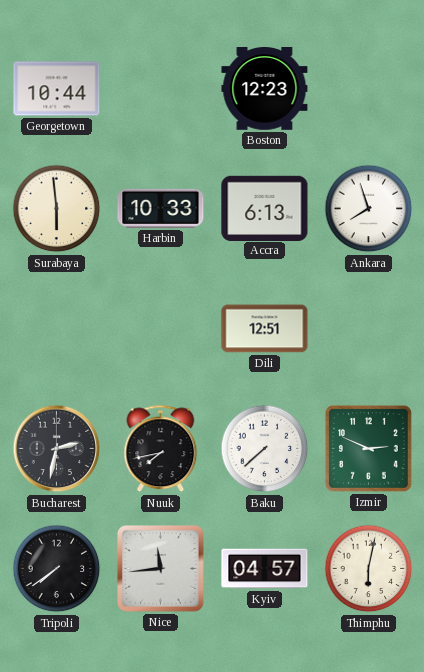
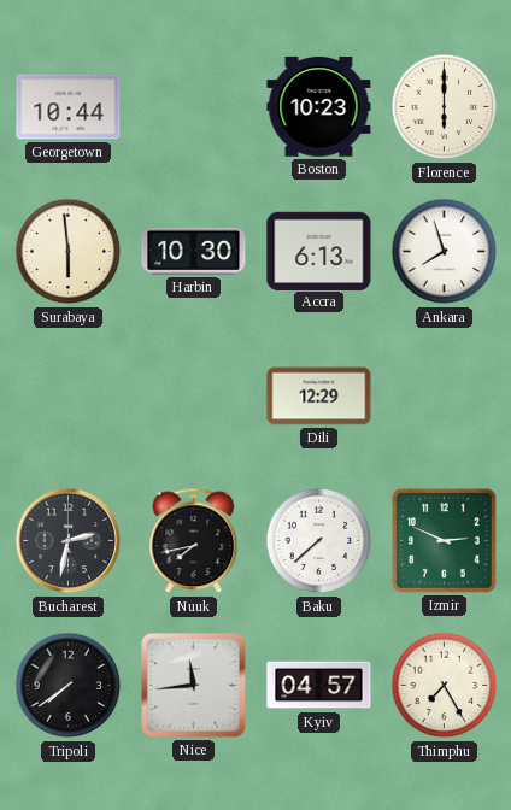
Boston: 12:23 -> 10:23
Florence: none -> 6:00
Harbin: 10:33 -> 10:30
Dili: 12:51 -> 12:29
Thimphu: 6:02 -> 7:25
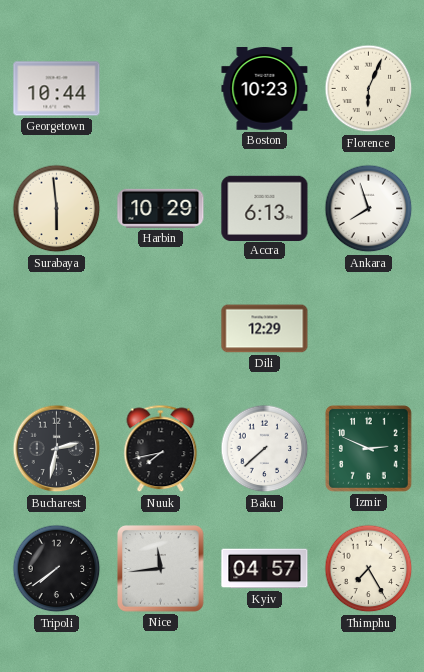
Florence: 6:00 -> 6:04
Harbin: 10:30 -> 10:29
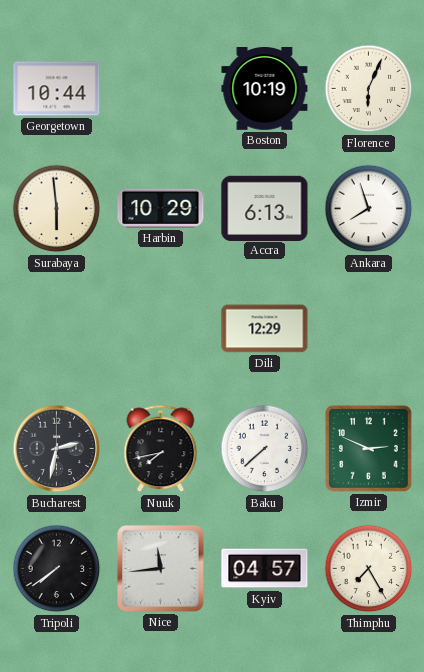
Boston: 10:23 -> 10:19
